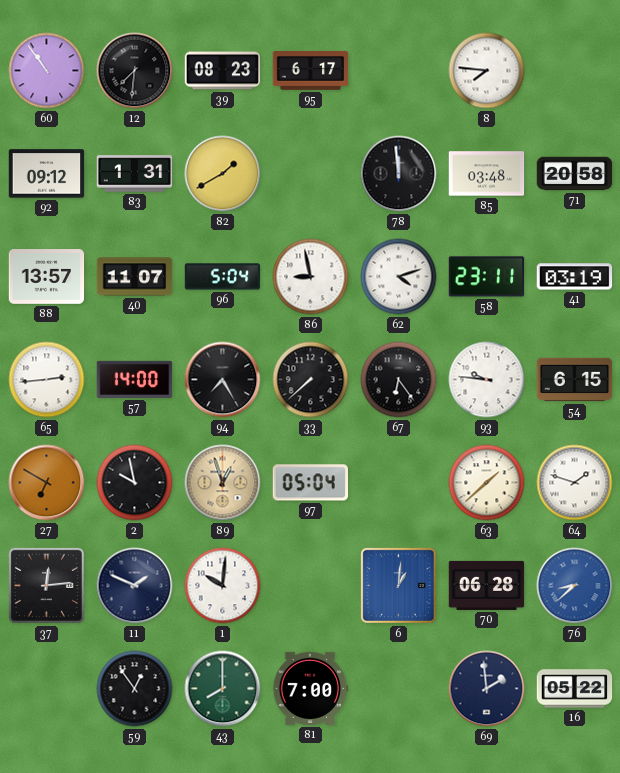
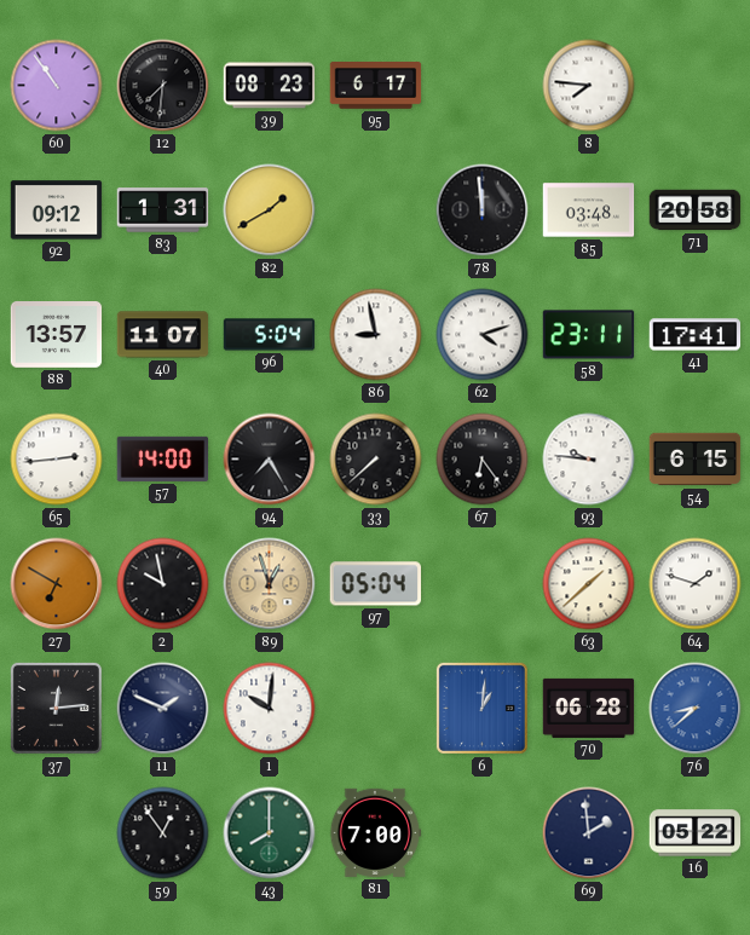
41: 03:19 -> 17:41
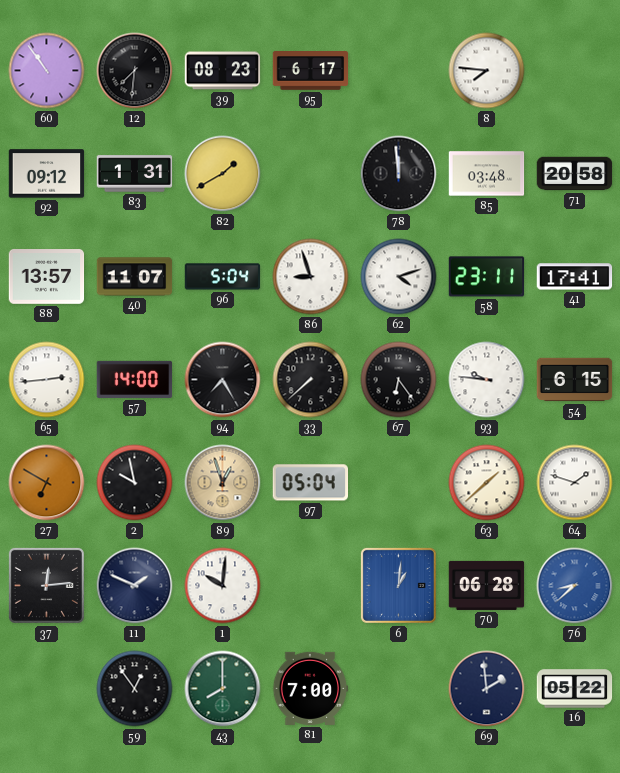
86: 8:58 -> 8:57
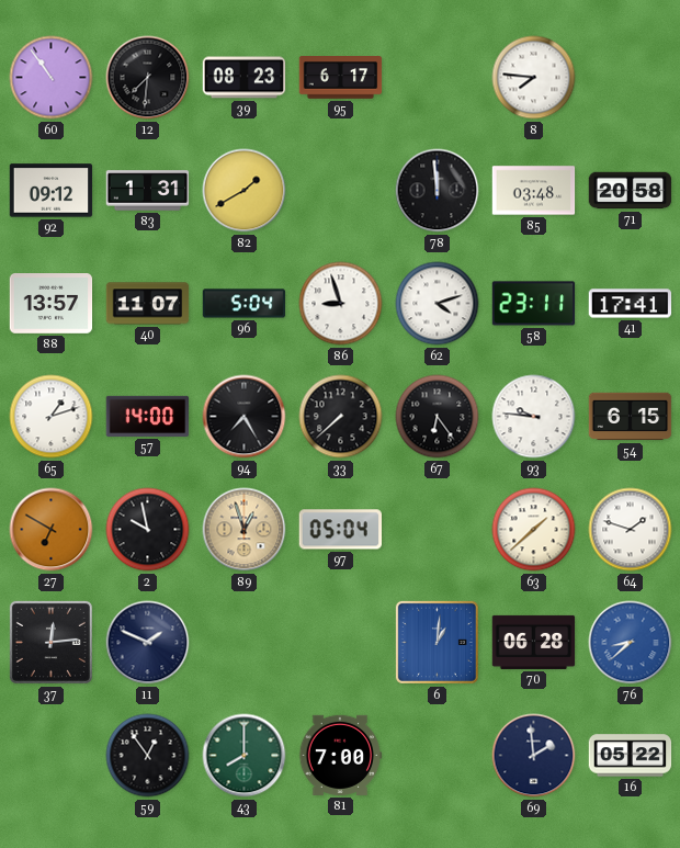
65: 2:44 -> 1:12
1: 10:01 -> none
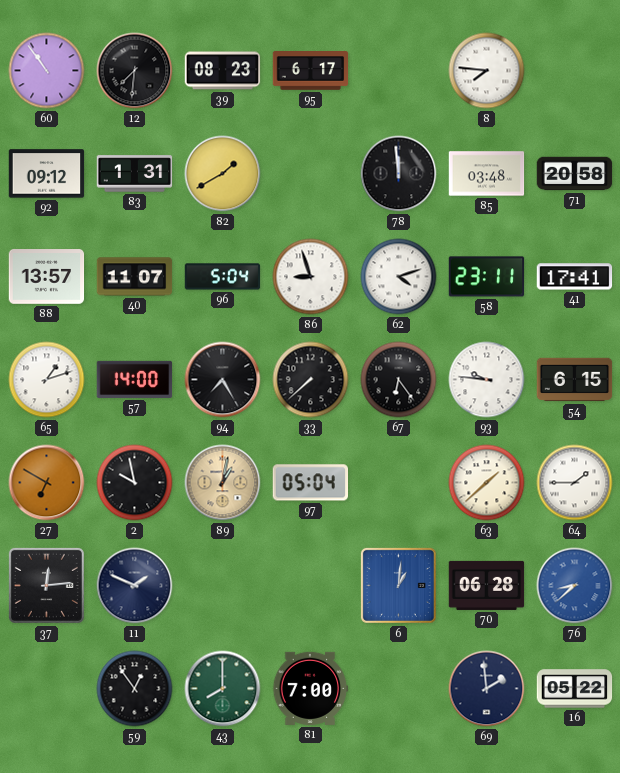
89: 12:57 -> 1:02
64: 1:48 -> 1:45
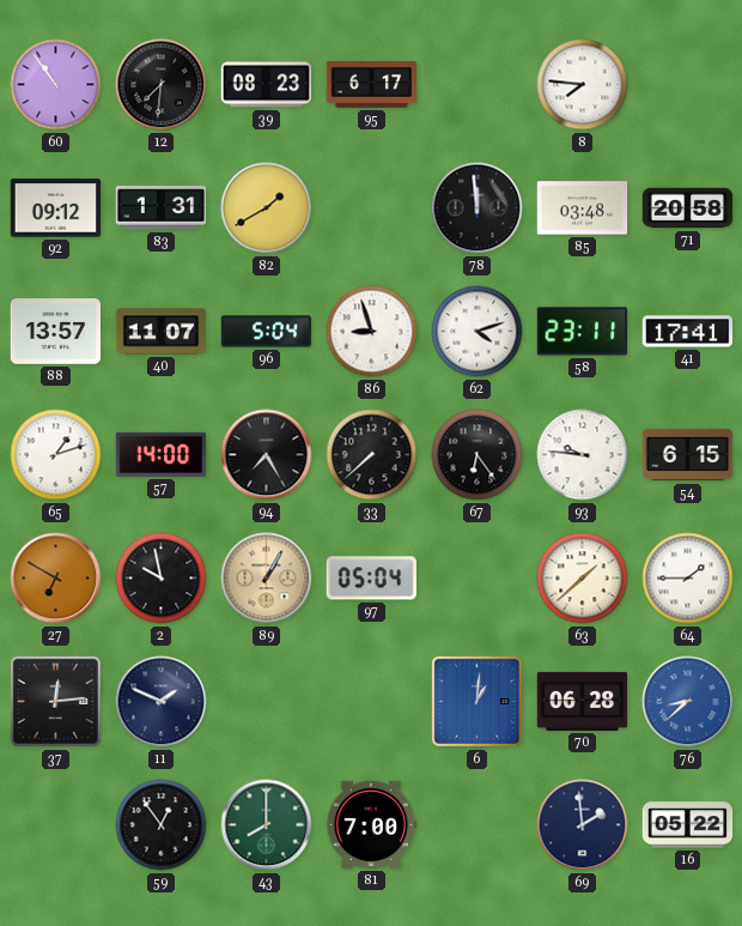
89: 1:02 -> 1:05
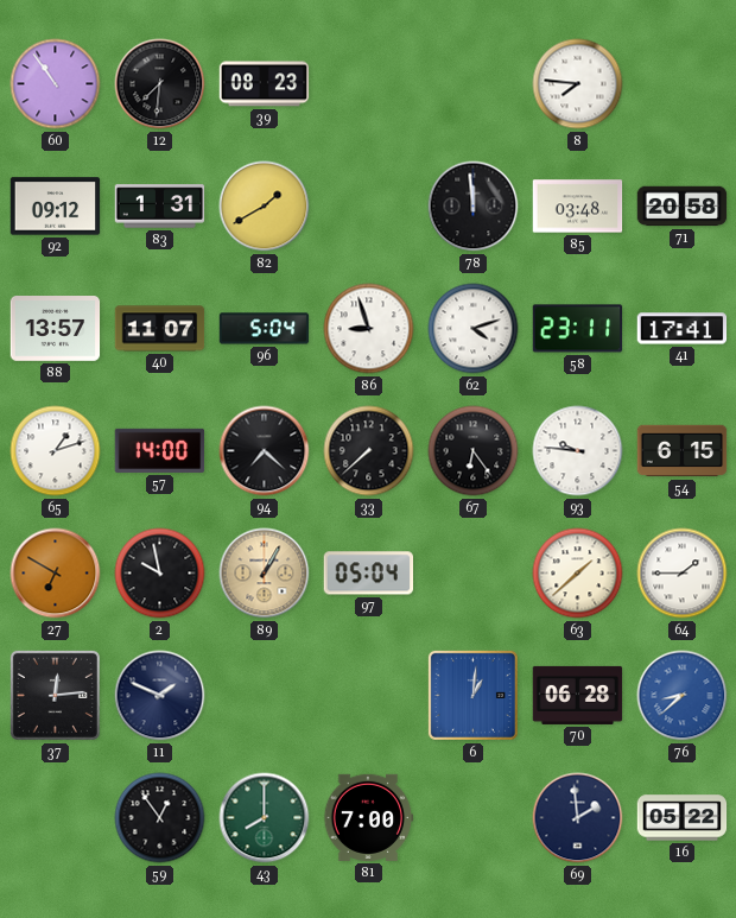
95: 6:17 -> none
94: 7:25 -> 7:22
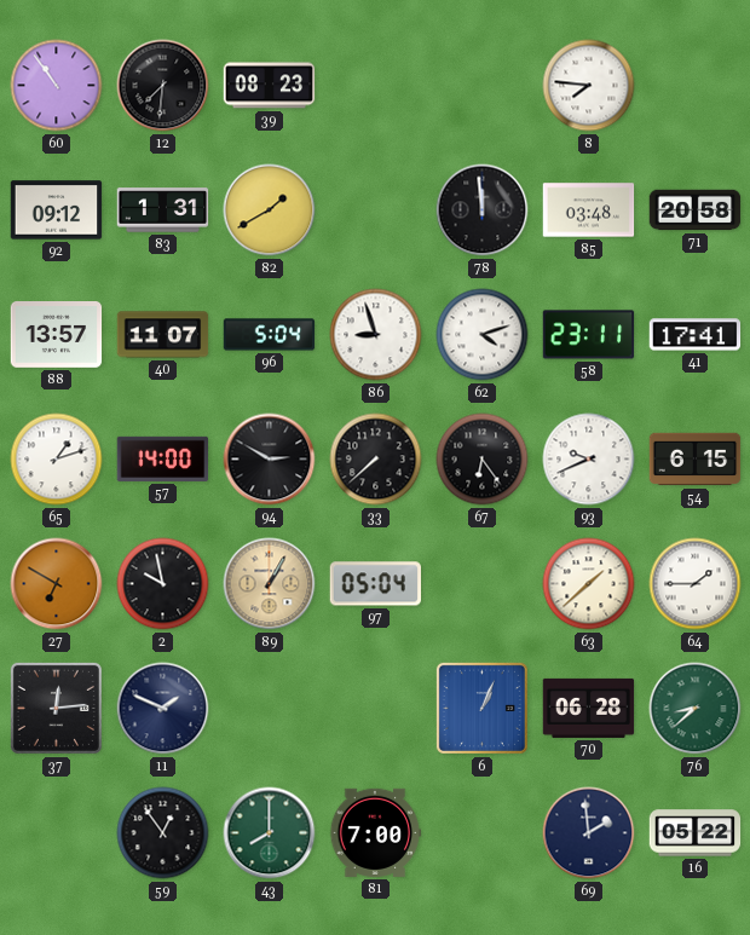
94: 7:22 -> 2:50
93: 9:46 -> 9:41
6: 1:01 -> 1:04
76 dial: blue -> green
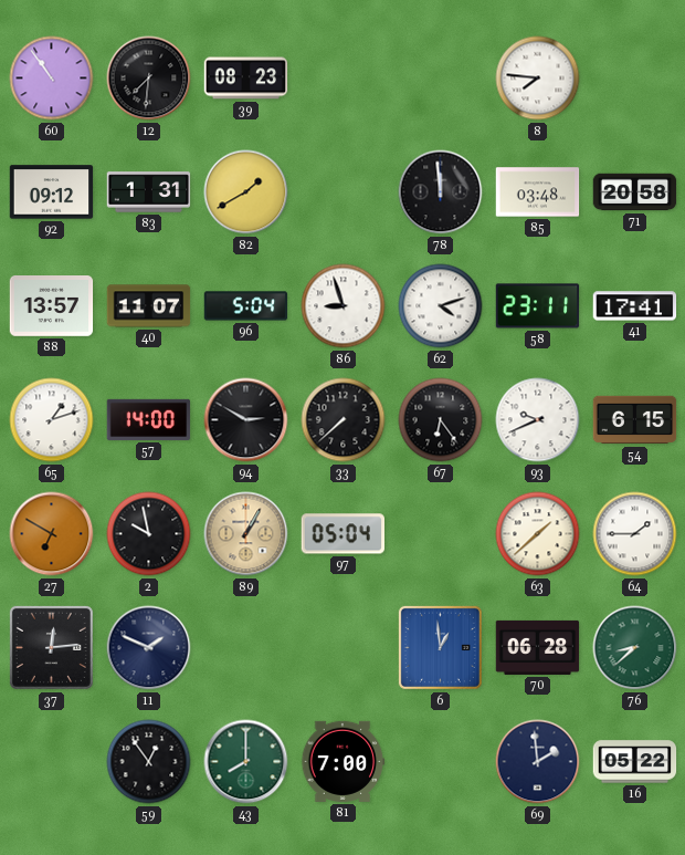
6: 1:04 -> 12:59
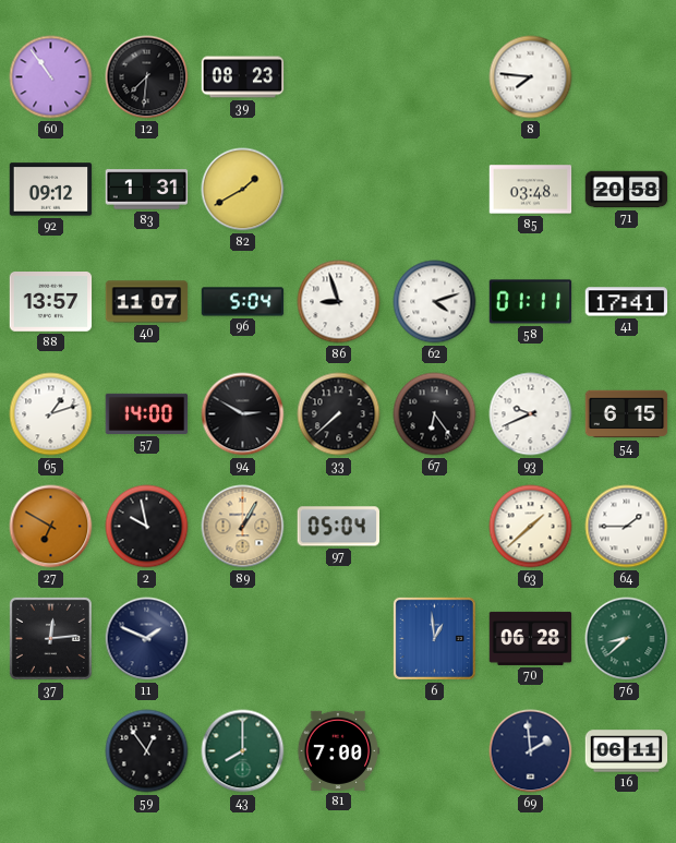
78: 11:59 -> none
58: 23:11 -> 01:11
16: 05:22 -> 06:11
